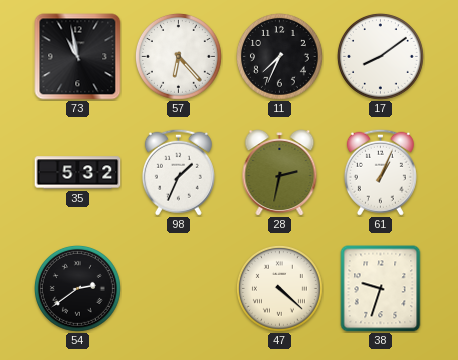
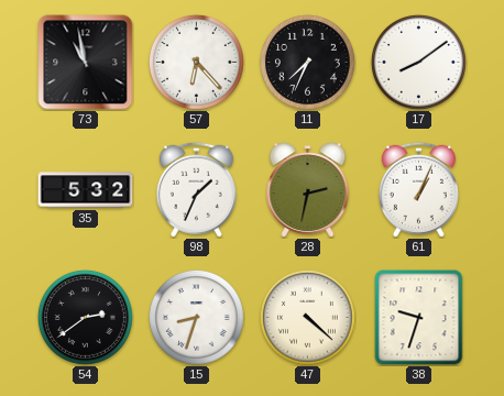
15: none -> 8:33
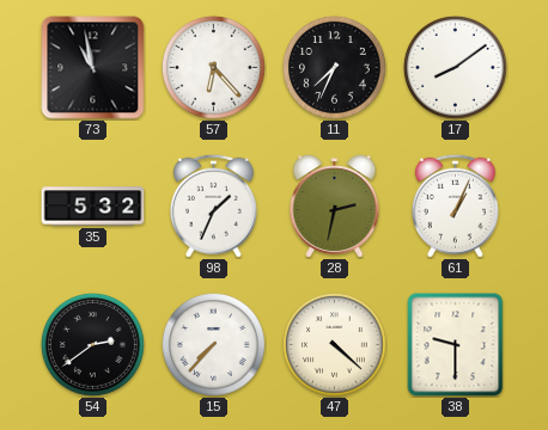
15: 8:33 -> 7:37
38: 9:33 -> 9:30
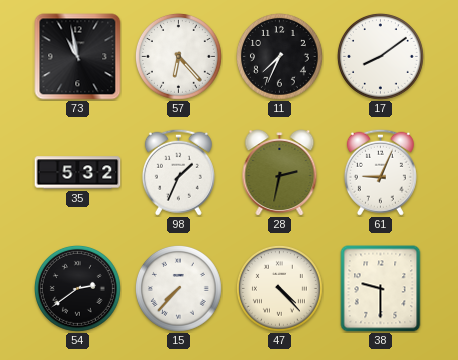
61: 1:04 -> 9:04
47: 4:22 -> 4:23
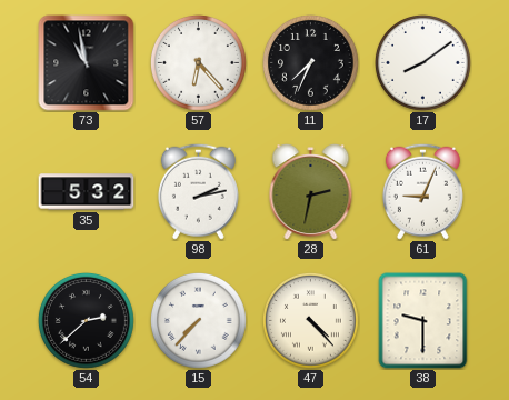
98: 1:34 -> 2:13
54: 2:39 -> 2:38
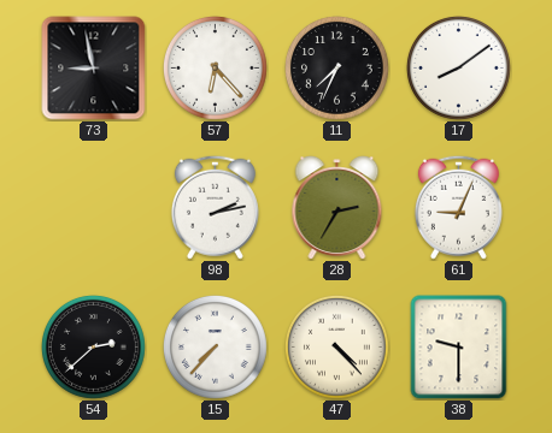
73: 10:58 -> 8:58
35: 5:32 -> none
28: 2:32 -> 2:35
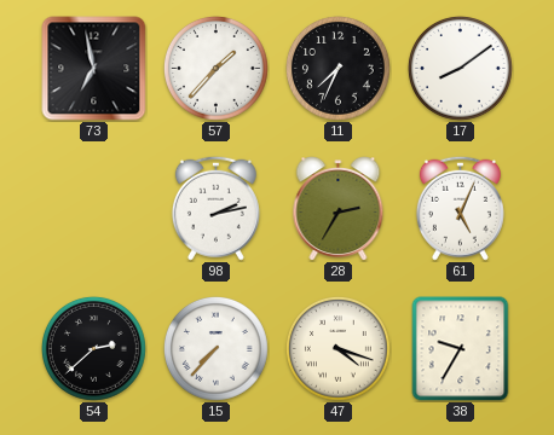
73: 8:58 -> 6:58
57: 6:23 -> 1:37
61: 9:04 -> 5:04
47: 4:23 -> 4:18
38: 9:30 -> 9:35
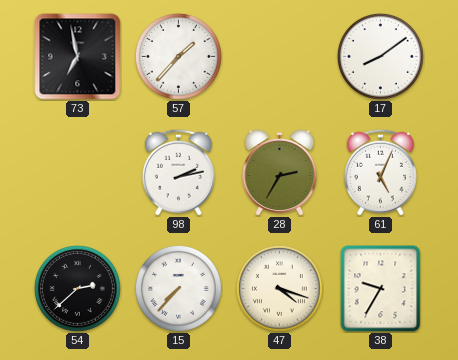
11: 7:34 -> none
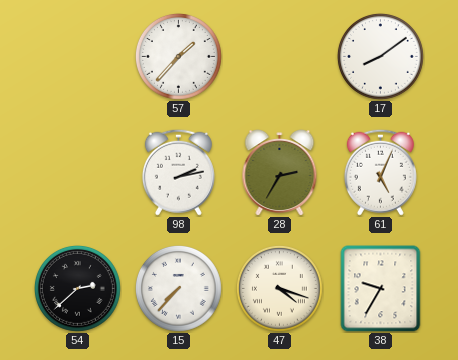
73: 6:58 -> none
